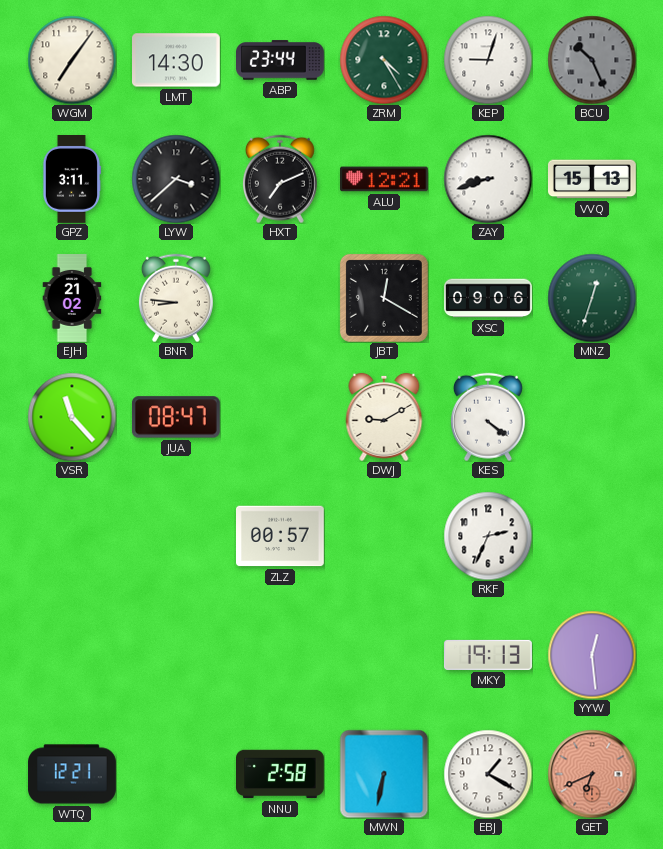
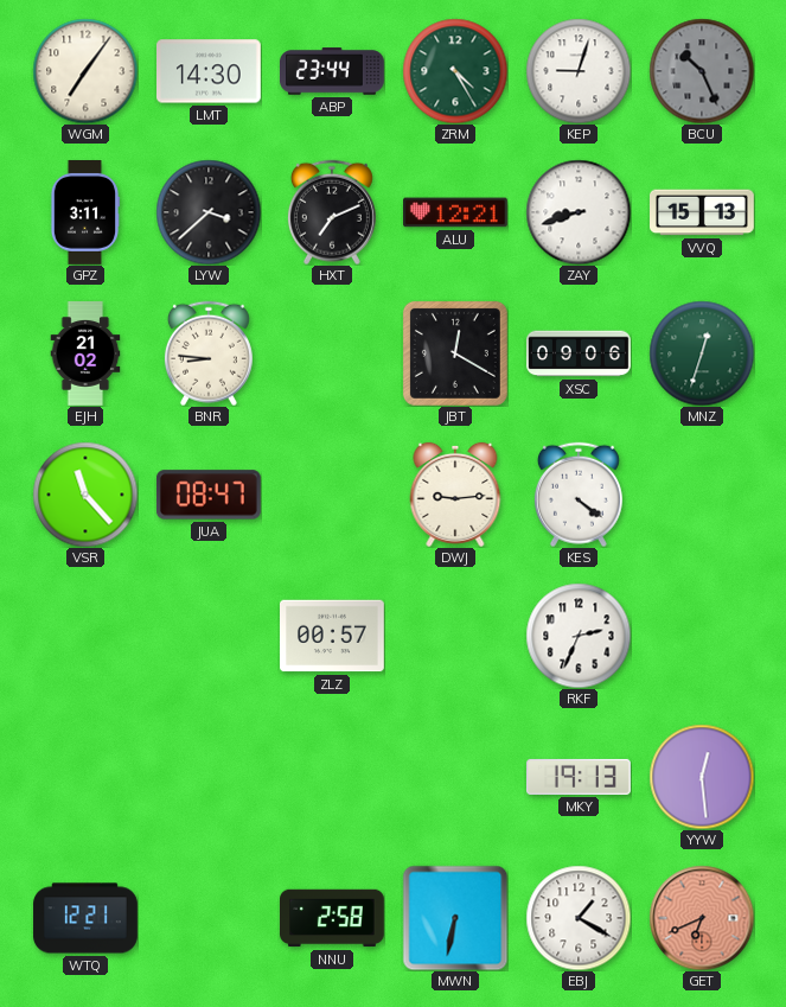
DWJ: 9:10 -> 9:14
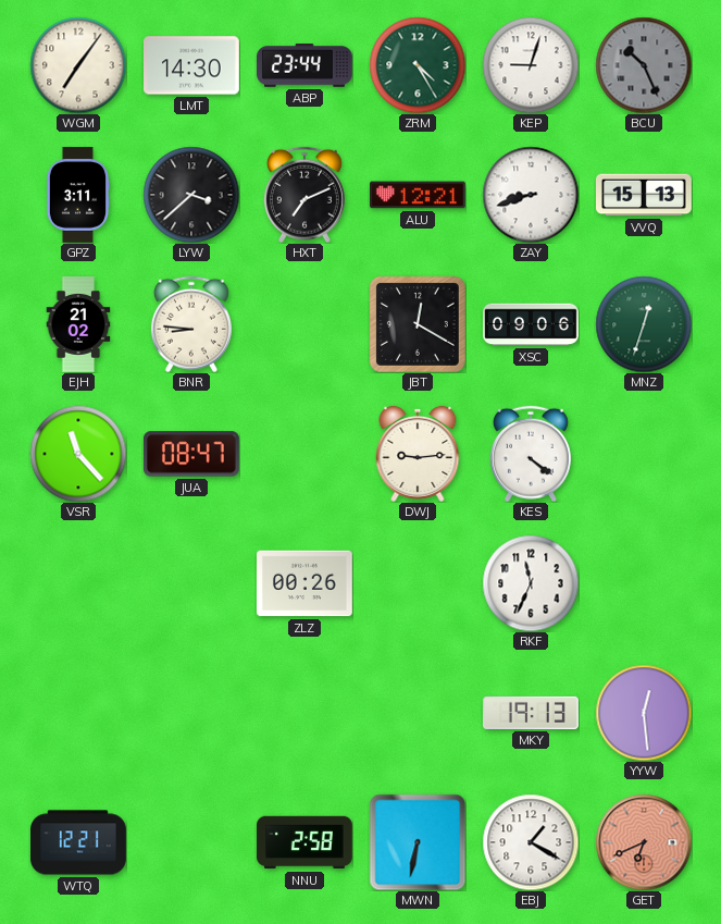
ZLZ: 00:57 -> 00:26
RKF: 2:34 -> 11:34
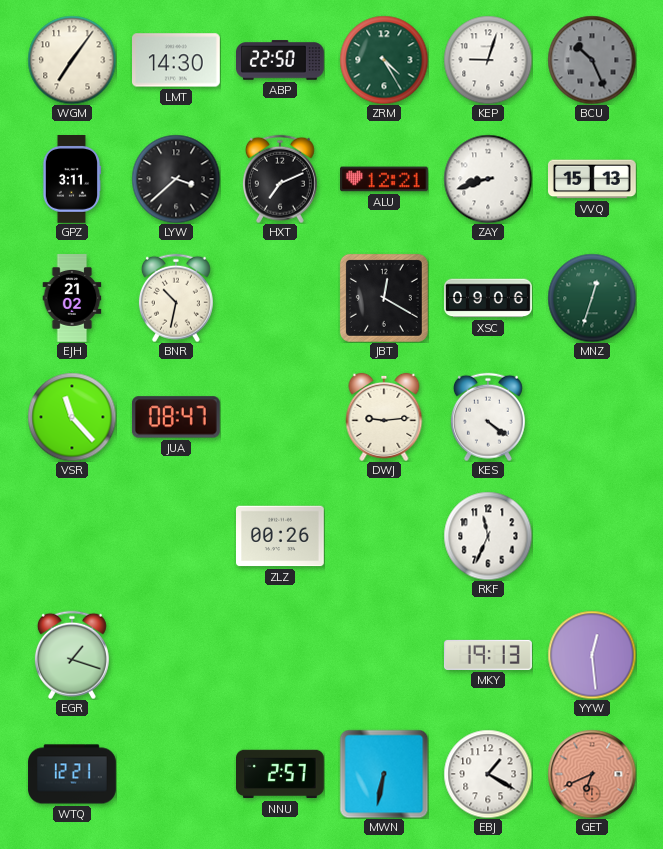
ABP: 23:44 -> 22:50
BNR: 8:46 -> 10:32
EGR: none -> 1:18
NNU: 2:58 -> 2:57
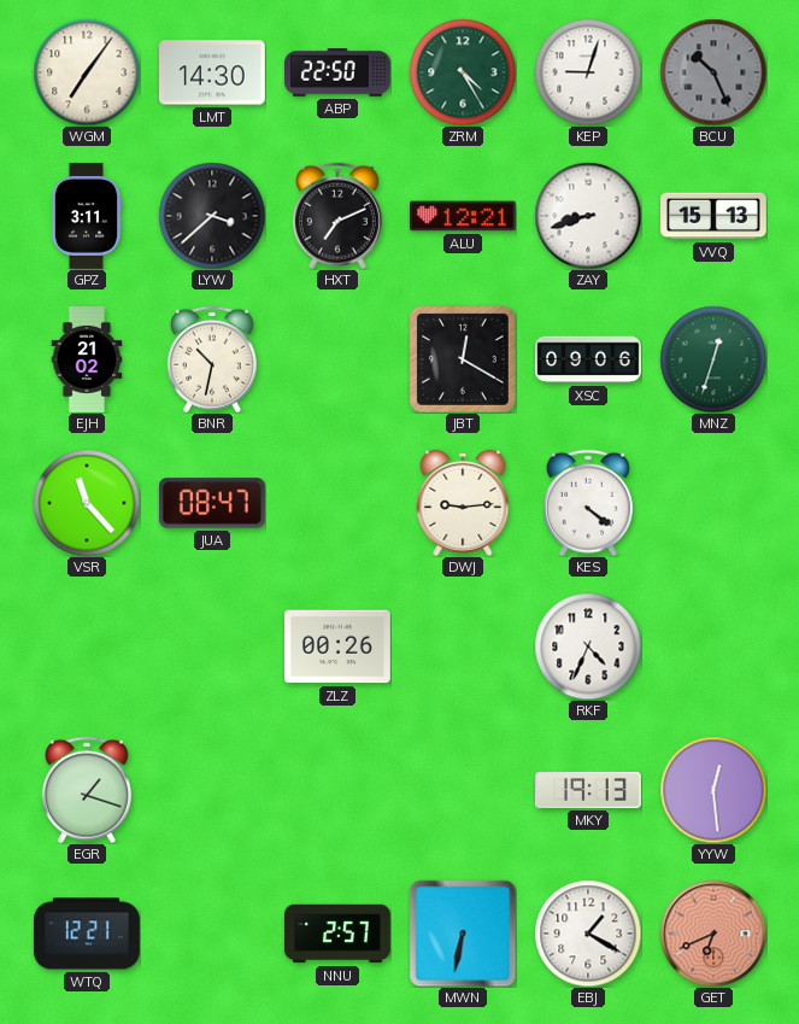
RKF: 11:34 -> 4:34
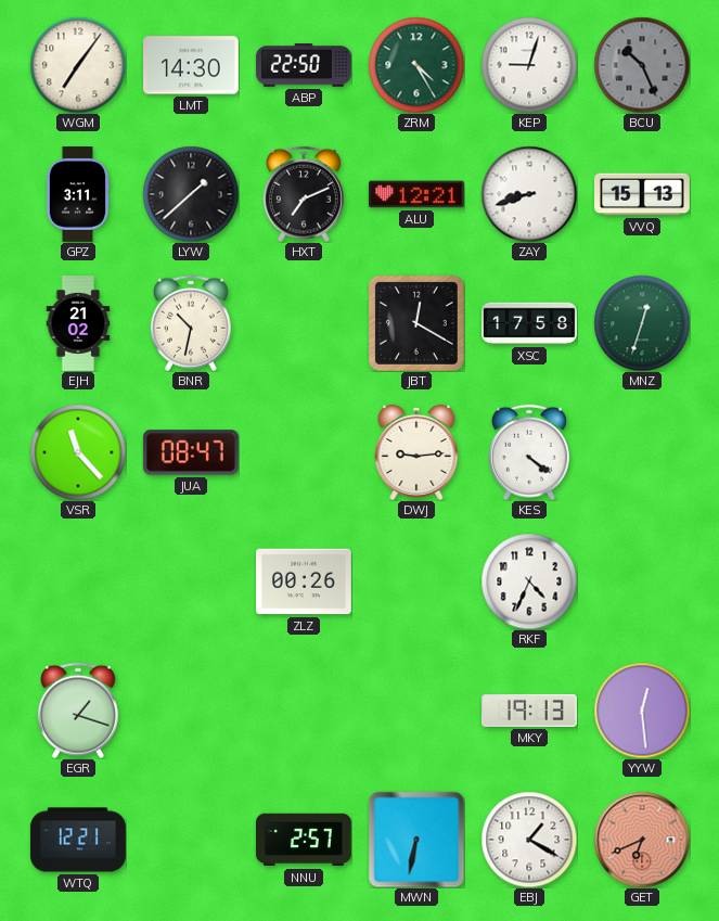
LYW: 3:38 -> 1:38
XSC: 09:06 -> 17:58
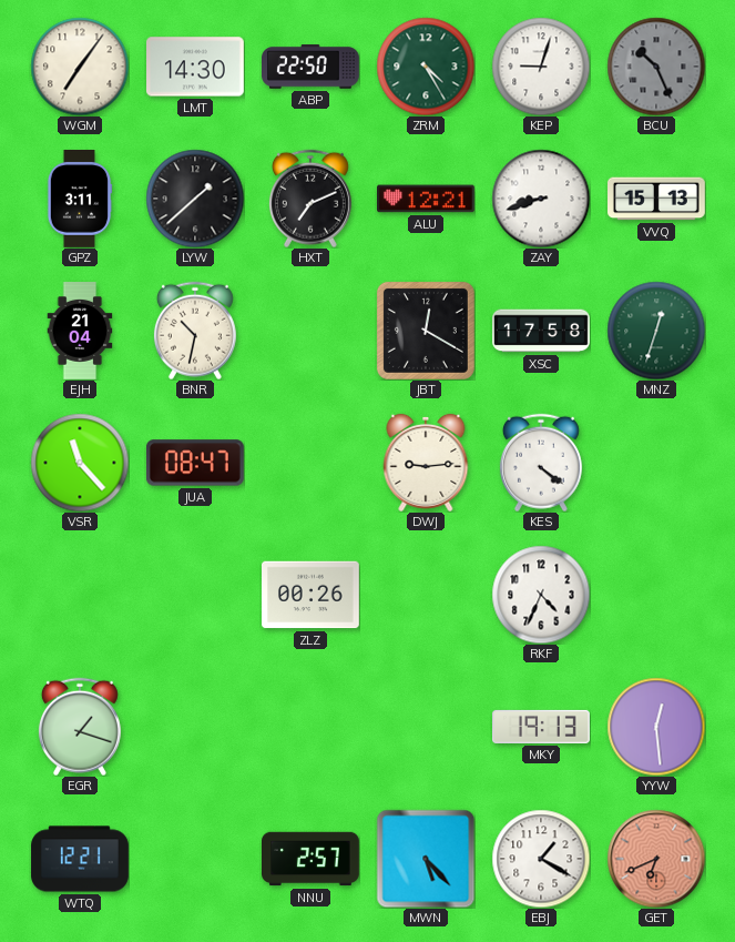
EJH: 21:02 -> 21:04
MWN: 6:32 -> 5:23
